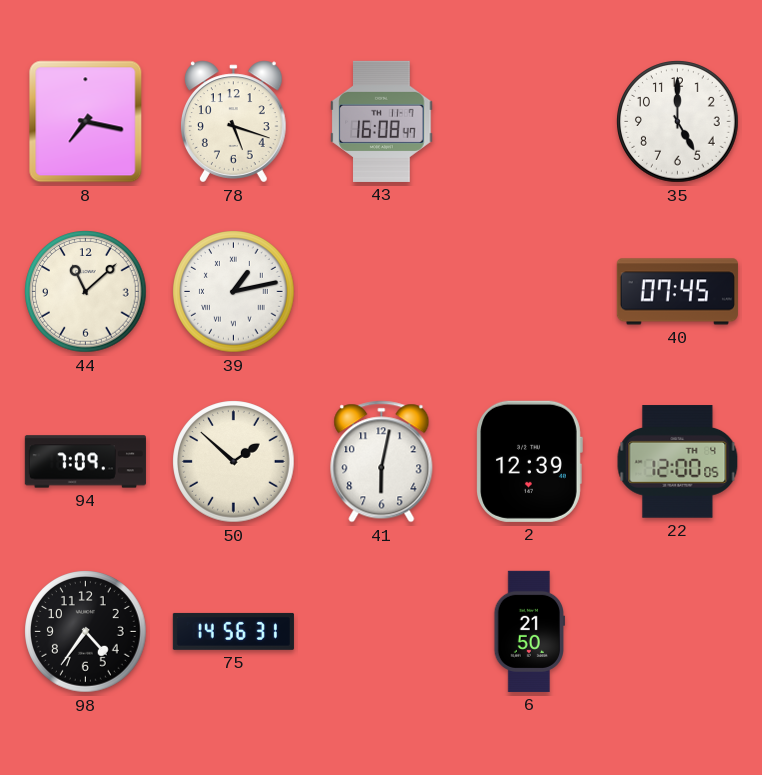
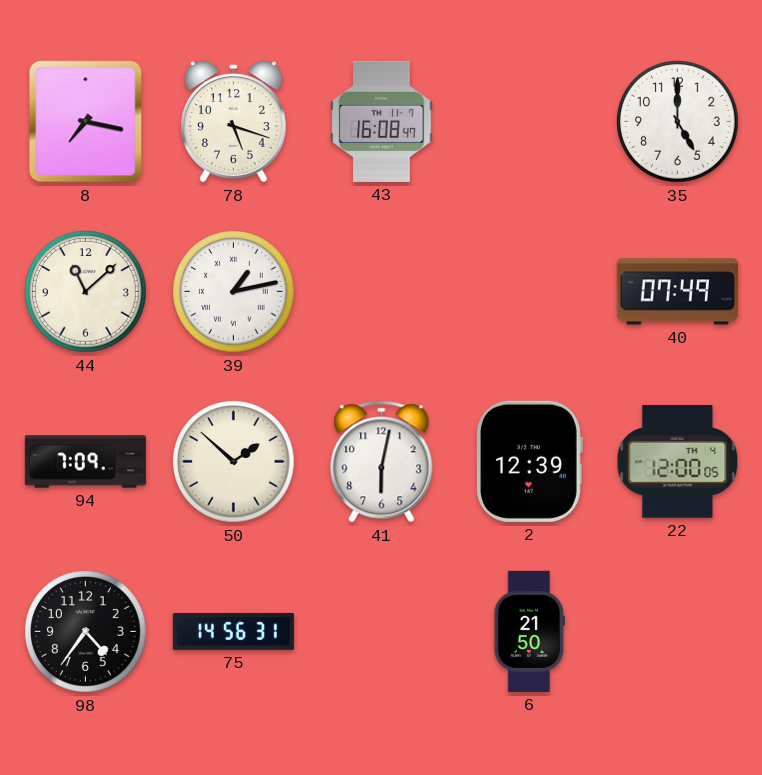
40: 07:45 -> 07:49
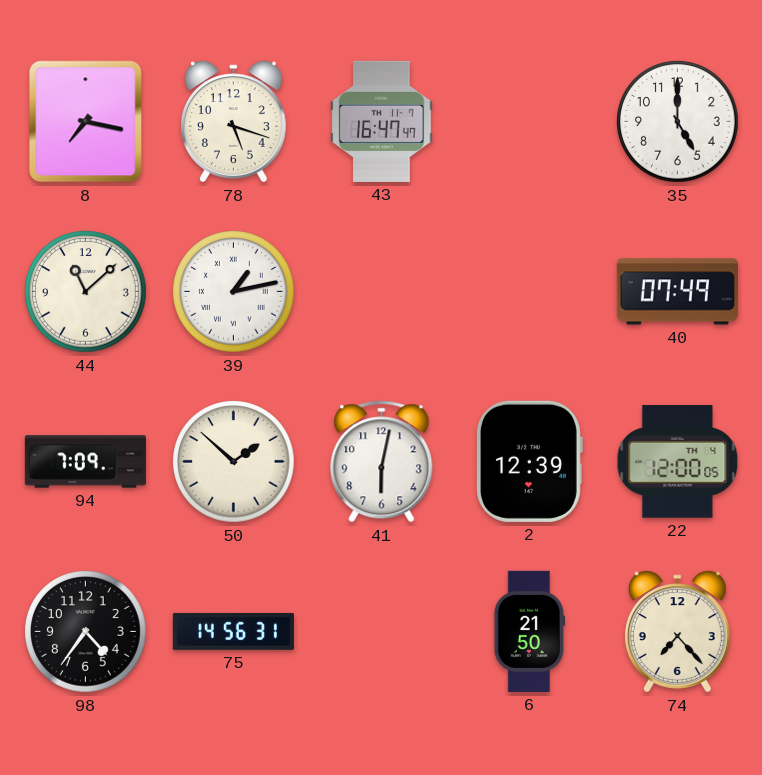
43: 16:08 -> 16:47
74: none -> 7:23
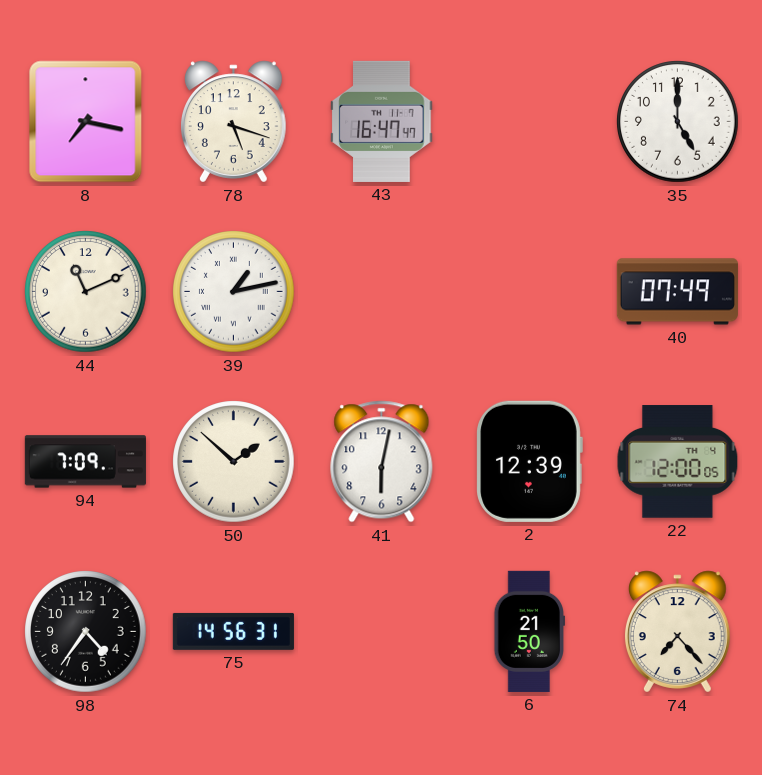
44: 11:08 -> 11:11
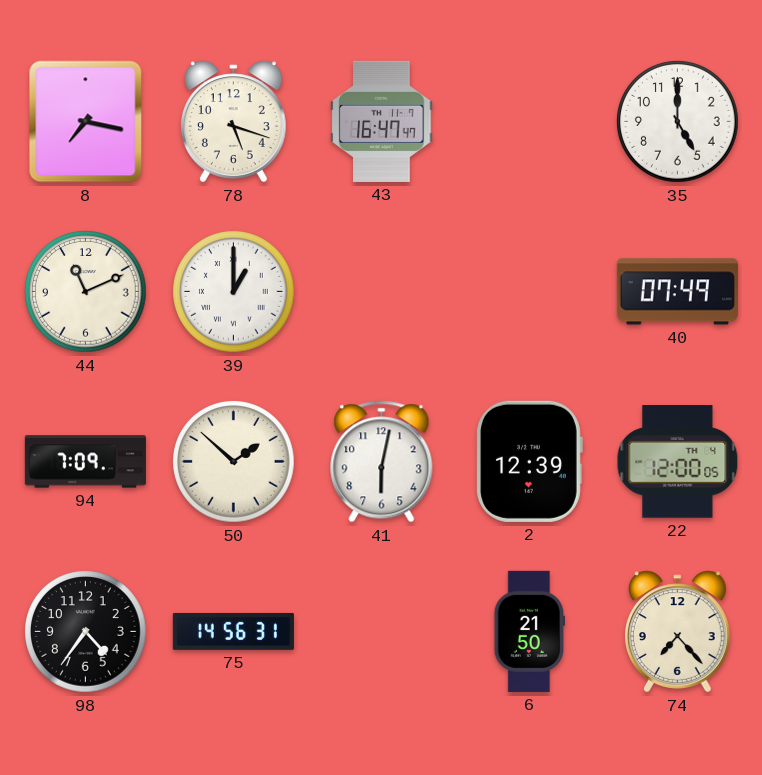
39: 1:13 -> 1:00
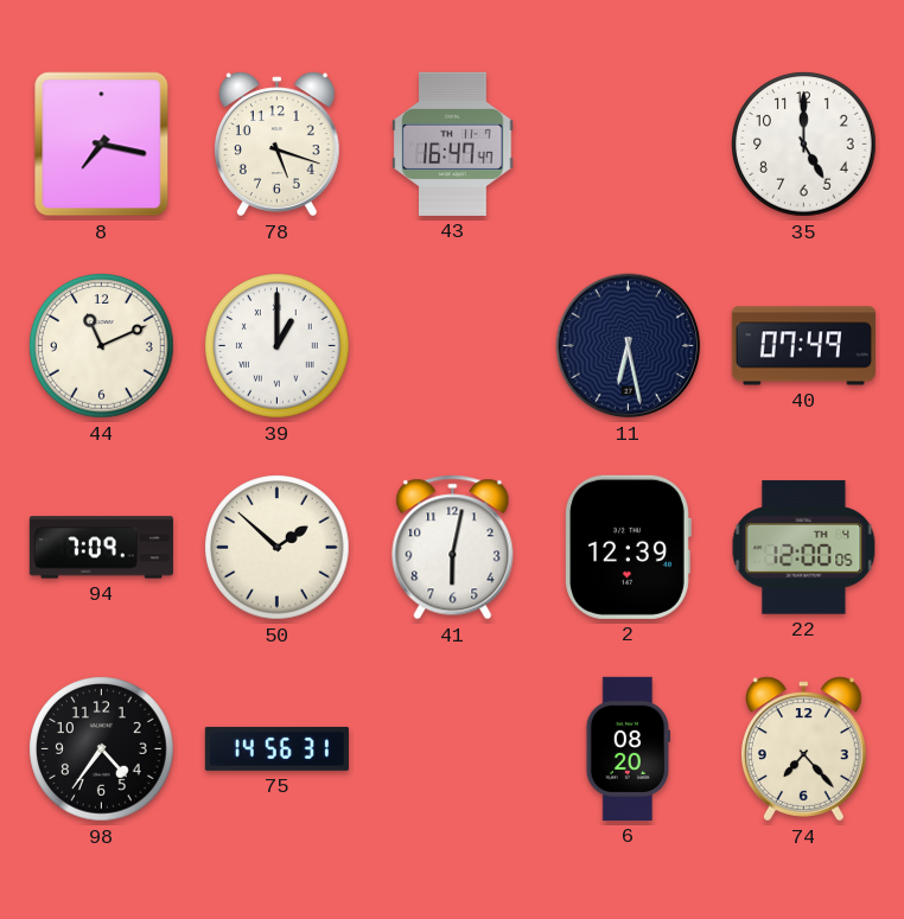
11: none -> 6:28
6: 21:50 -> 08:20
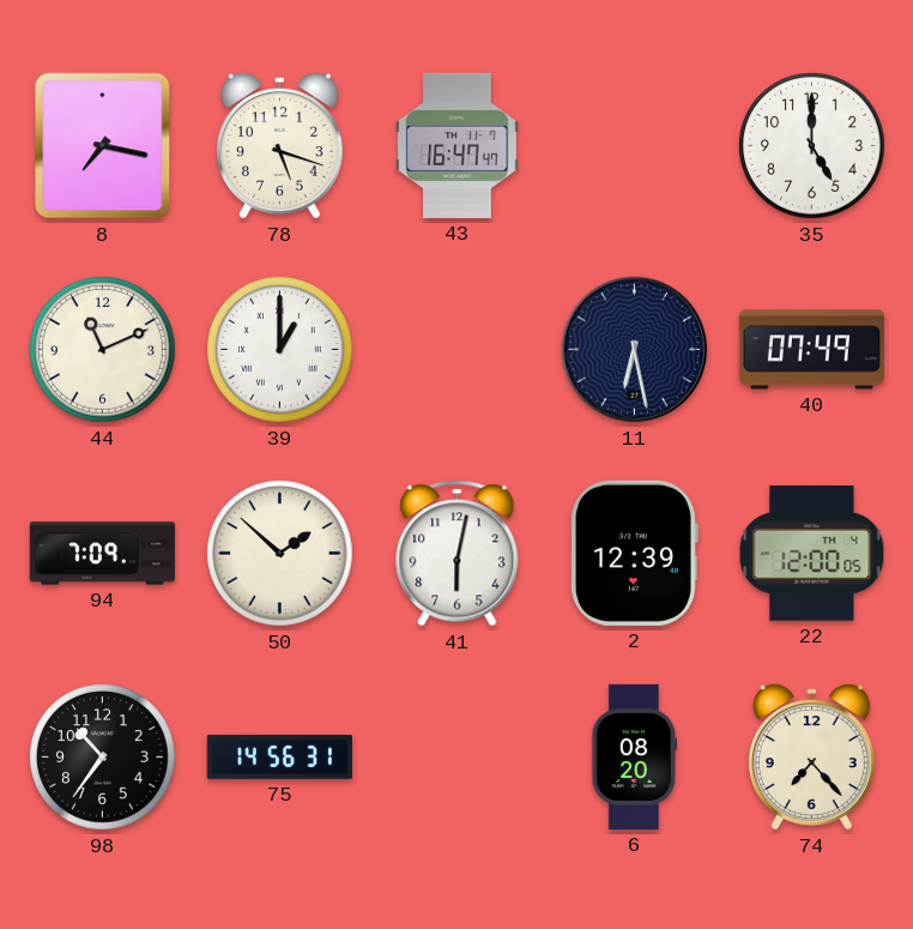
98: 4:36 -> 10:36
